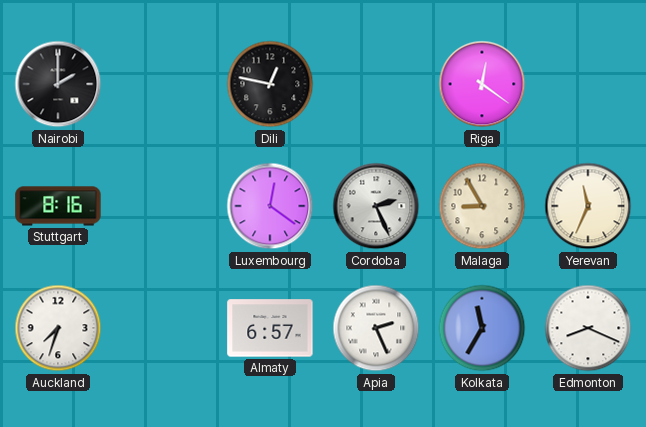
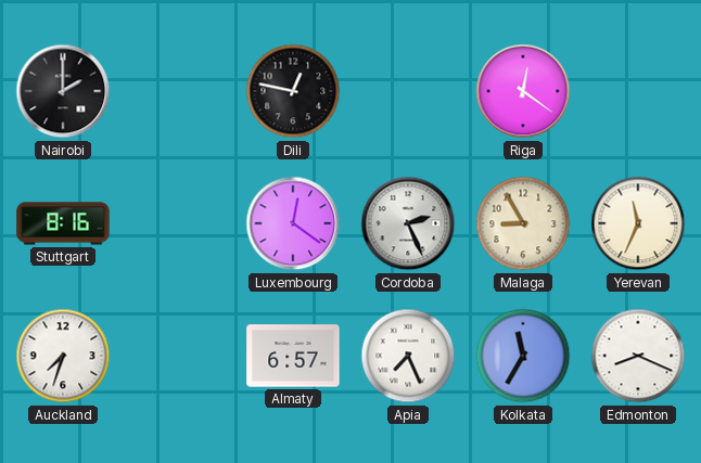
Apia: 2:26 -> 7:26
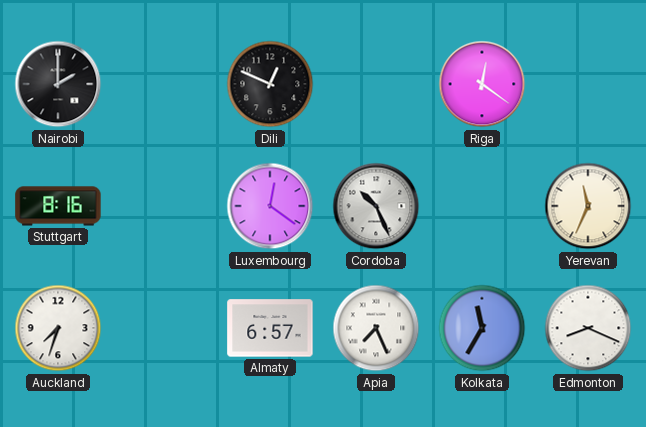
Dili: 12:47 -> 12:49
Cordoba: 2:26 -> 10:26
Malaga: 8:55 -> none
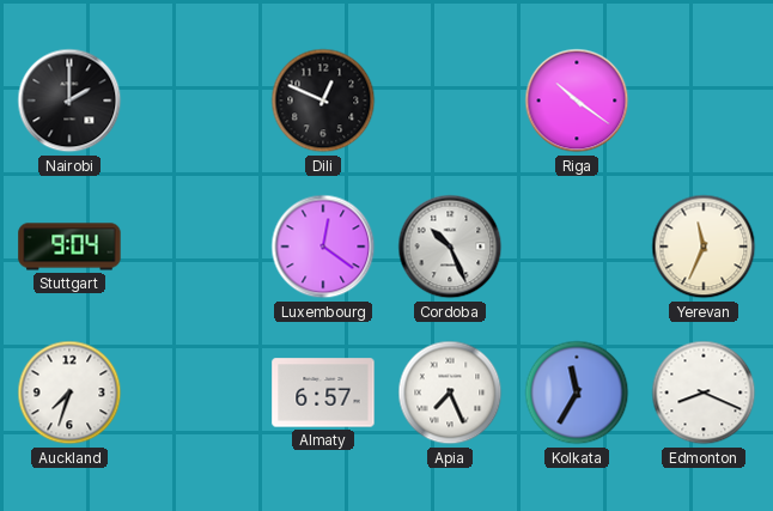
Riga: 12:21 -> 10:21
Stuttgart: 8:16 -> 9:04
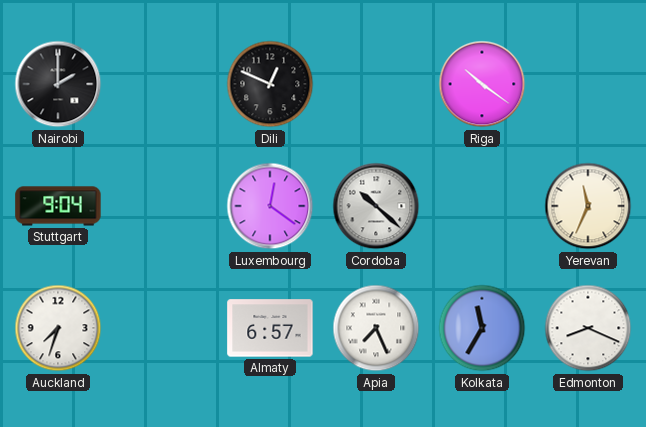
Cordoba: 10:26 -> 10:22
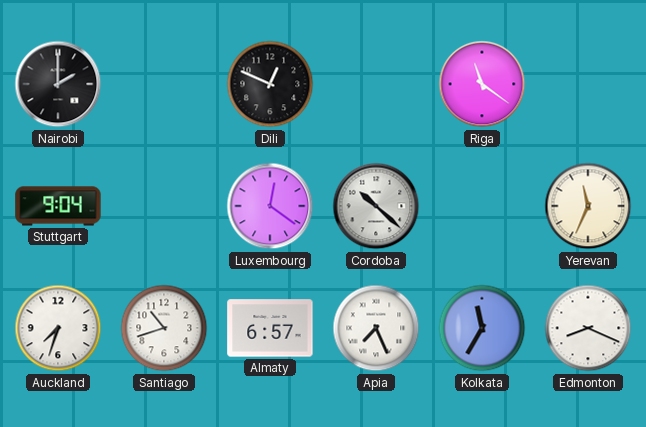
Riga: 10:21 -> 11:21
Santiago: none -> 10:42
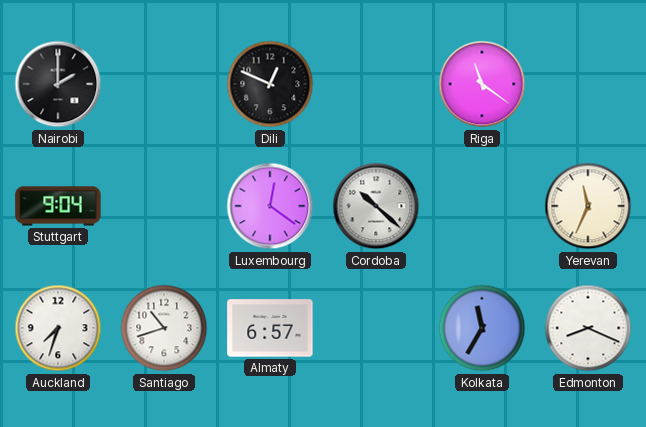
Apia: 7:26 -> none
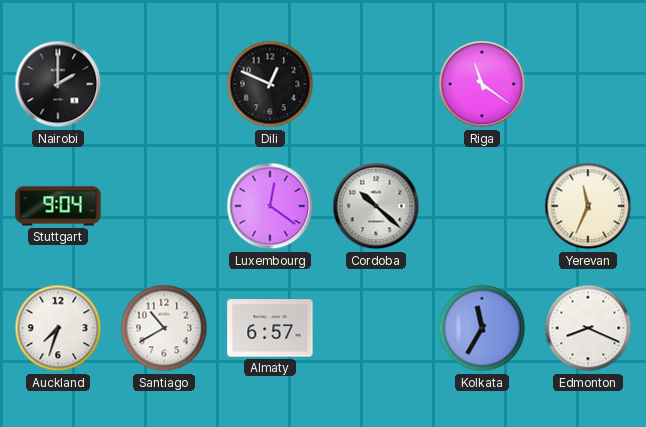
Santiago: 10:42 -> 10:40
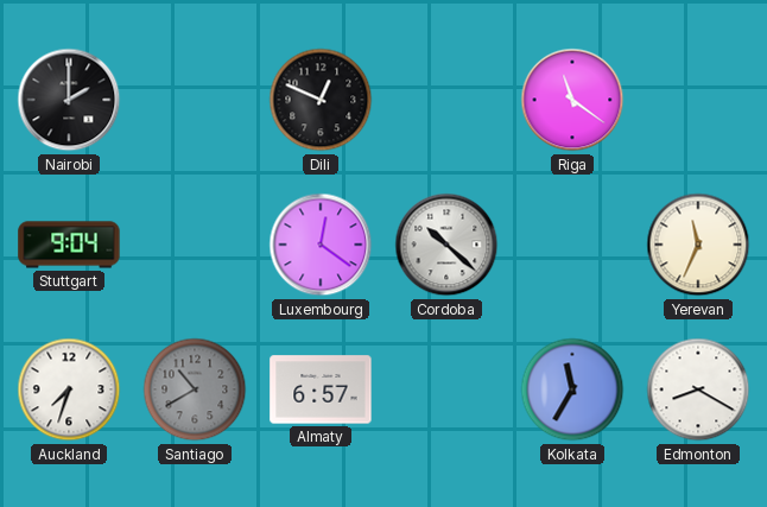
Santiago dial: white -> grey
Edmonton: 8:19 -> 8:20
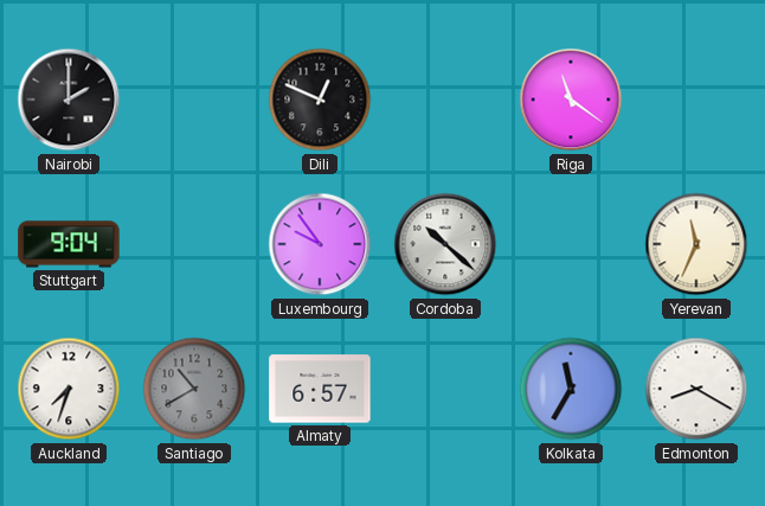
Luxembourg: 12:21 -> 9:54
